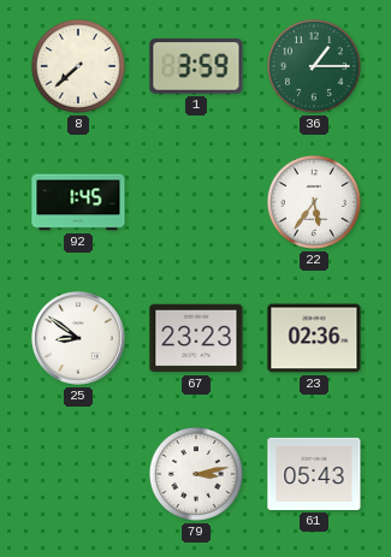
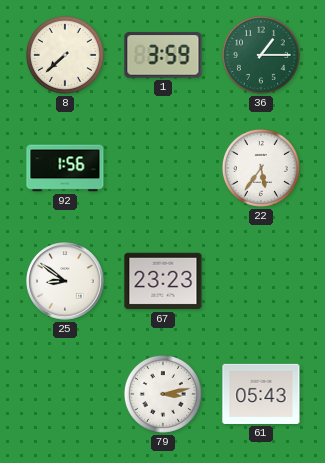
92: 1:45 -> 1:56
23: 02:36 -> none
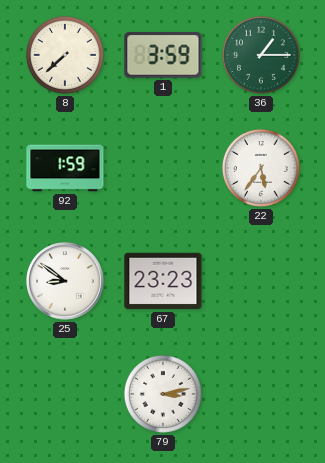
92: 1:56 -> 1:59
61: 05:43 -> none
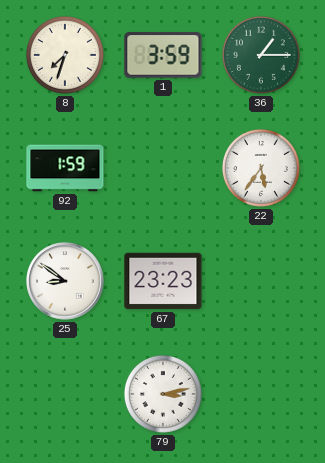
8: 7:38 -> 7:33
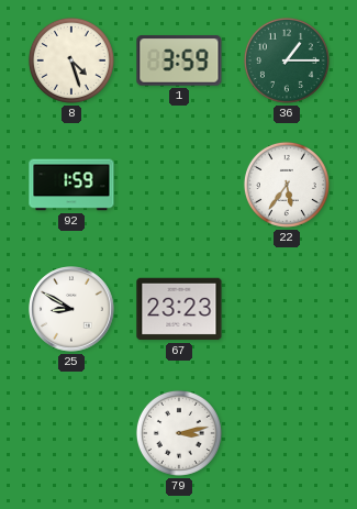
8: 7:33 -> 4:27
25: 8:51 -> 8:50
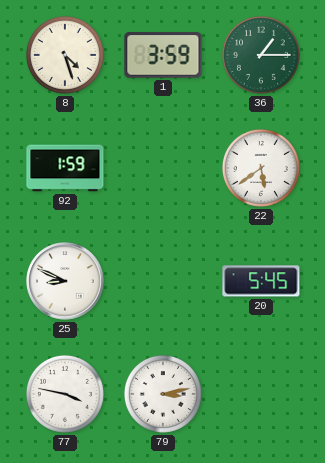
22: 5:36 -> 5:39
25: 8:50 -> 8:49
67: 23:23 -> none
20: none -> 5:45
77: none -> 3:47
